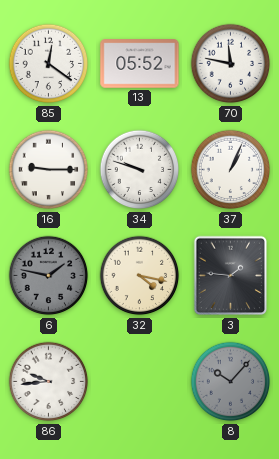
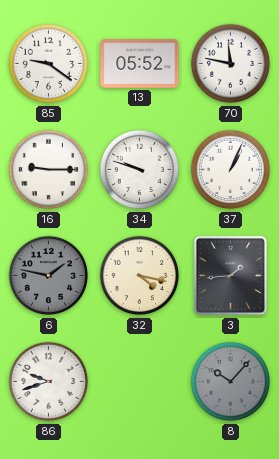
85: 12:21 -> 9:21
3: 1:46 -> 1:44
86: 9:44 -> 9:42
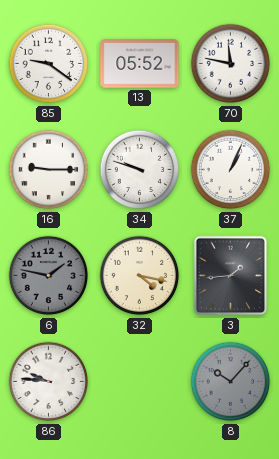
86: 9:42 -> 9:46
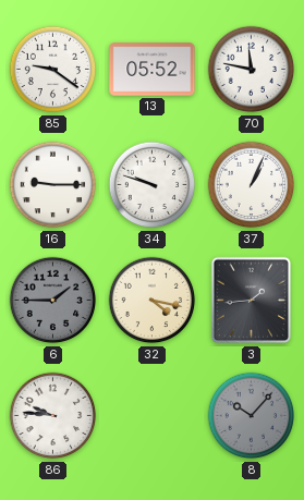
6: 1:47 -> 1:45
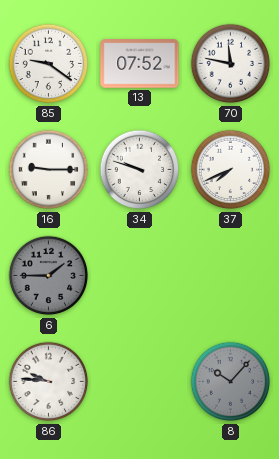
13: 05:52 -> 07:52
37: 1:04 -> 7:41
32: 4:17 -> none
3: 1:44 -> none
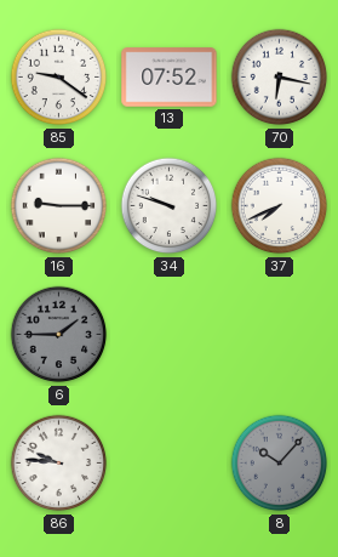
70: 11:47 -> 6:17
